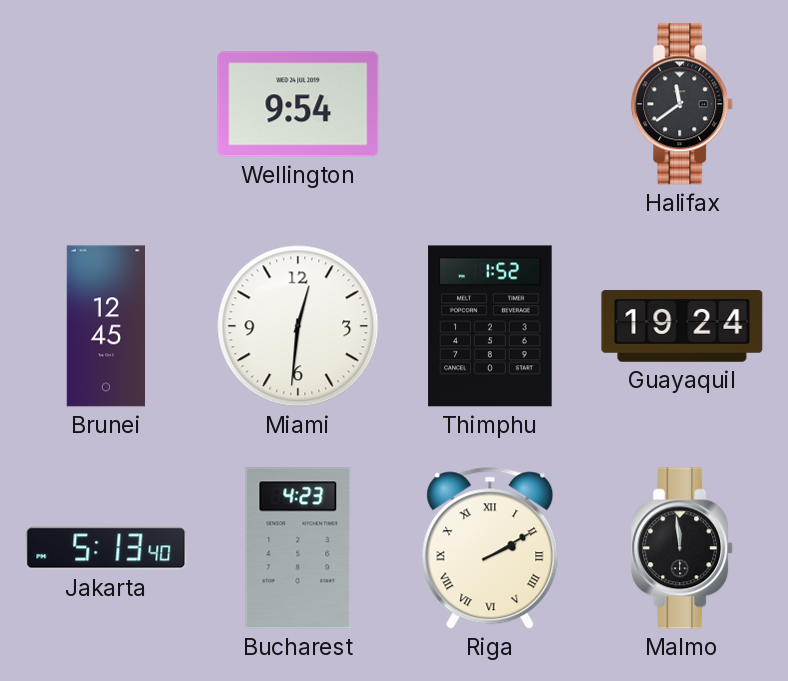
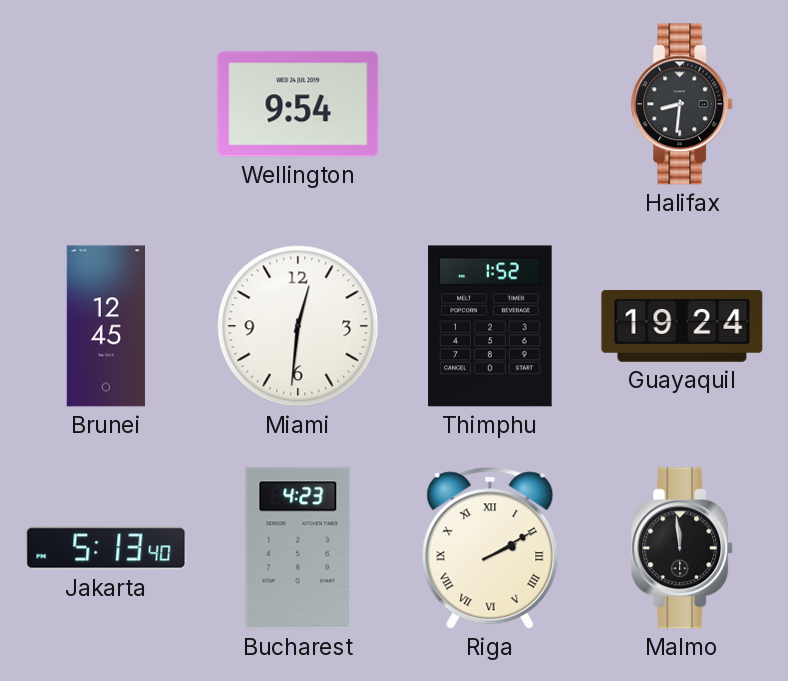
Halifax: 11:39 -> 8:31
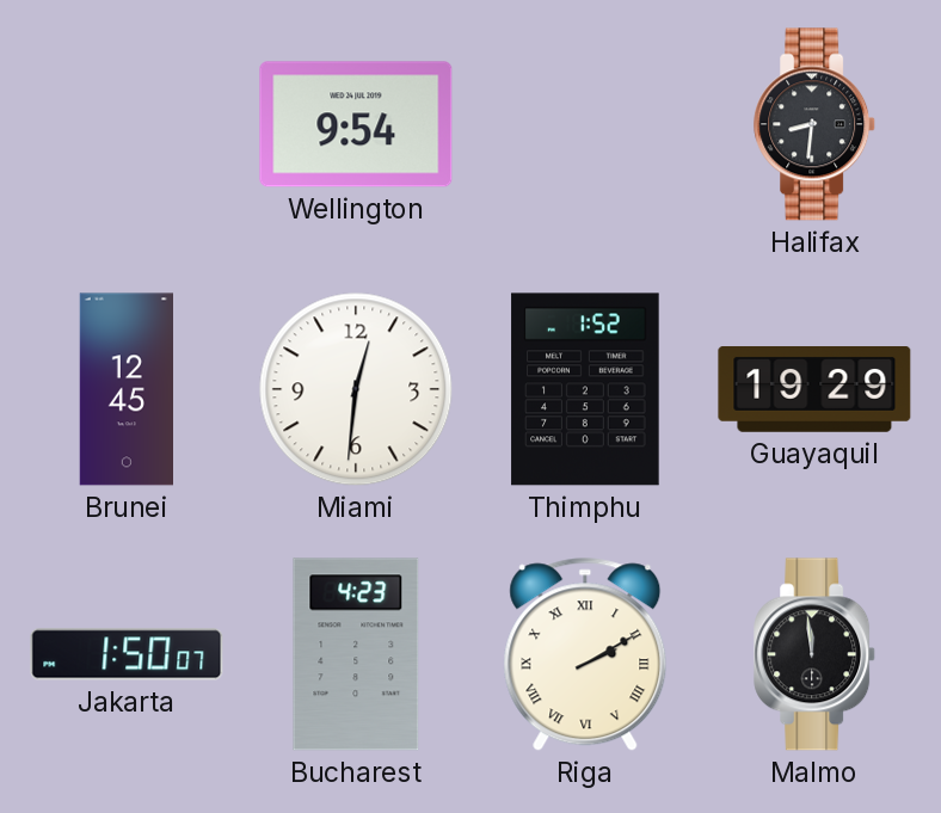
Guayaquil: 19:24 -> 19:29
Jakarta: 5:13 -> 1:50
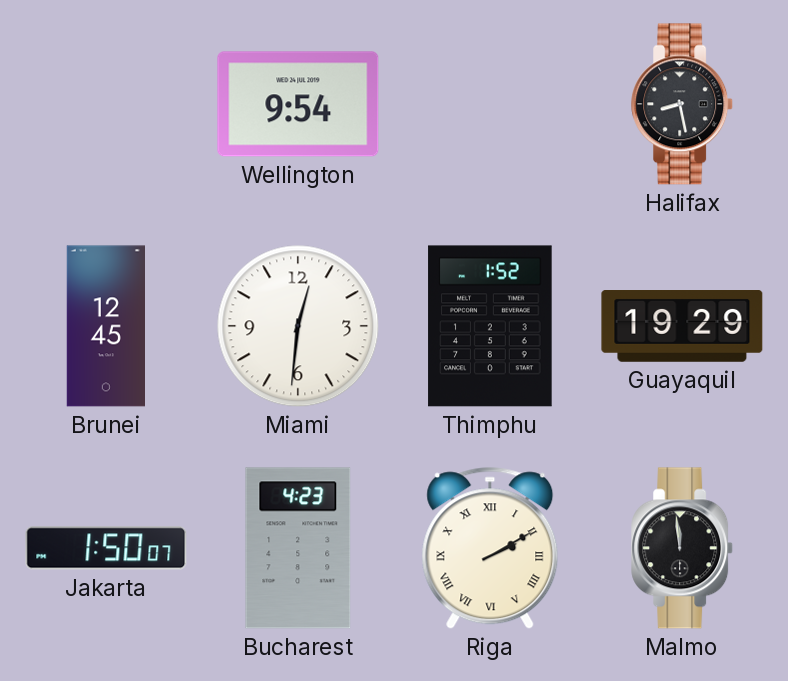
Halifax: 8:31 -> 8:28
